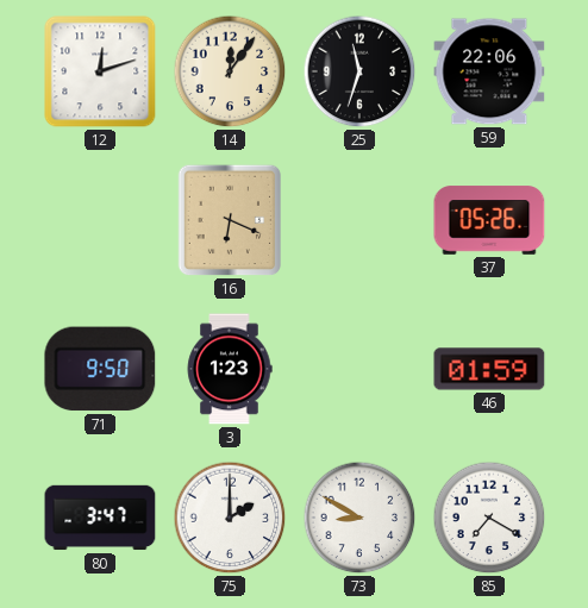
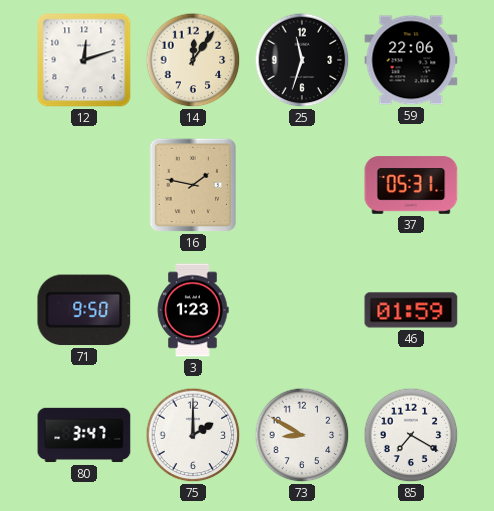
16: 6:19 -> 1:47
37: 05:26 -> 05:31
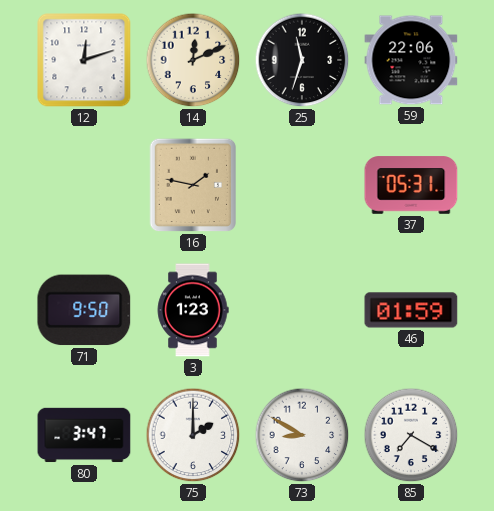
14: 12:06 -> 12:11
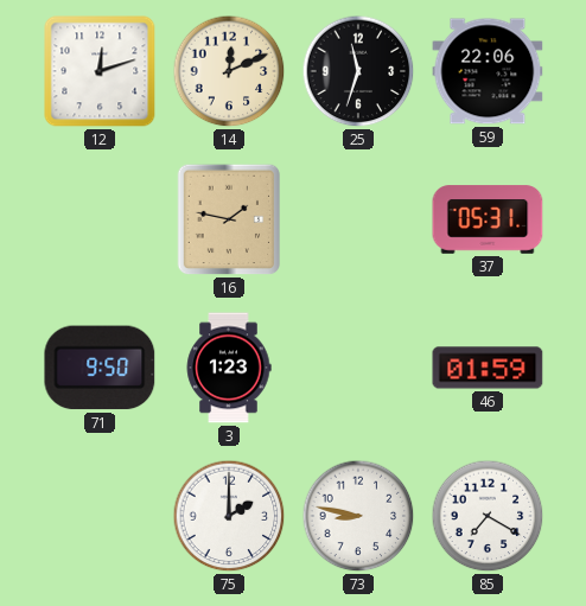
80: 3:47 -> none
73: 8:50 -> 8:47
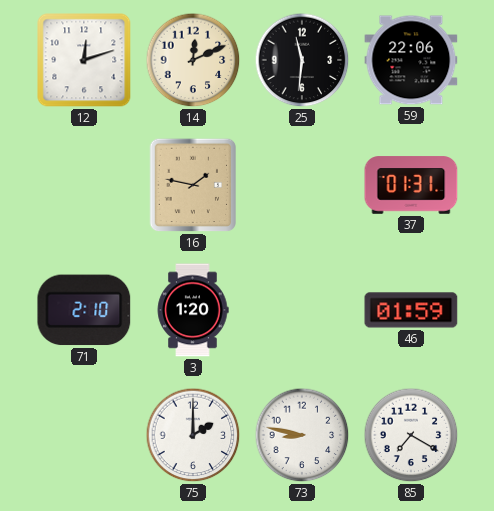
25: 11:33 -> 11:31
37: 05:31 -> 01:31
71: 9:50 -> 2:10
3: 1:23 -> 1:20
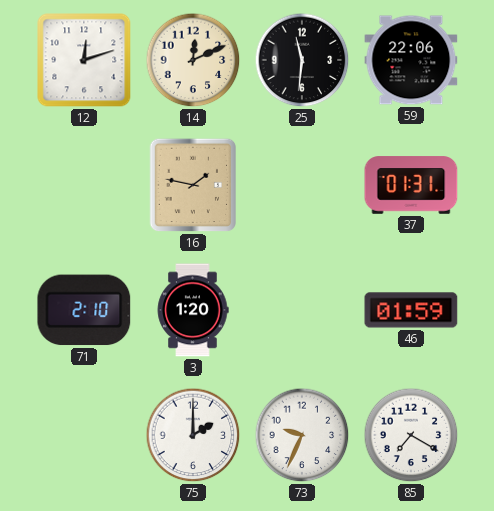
73: 8:47 -> 9:34
